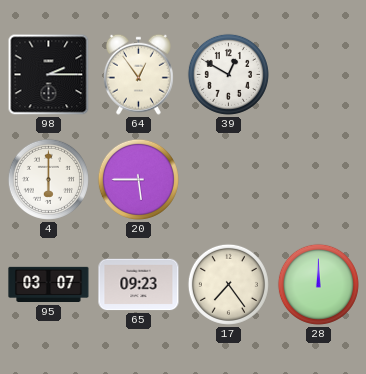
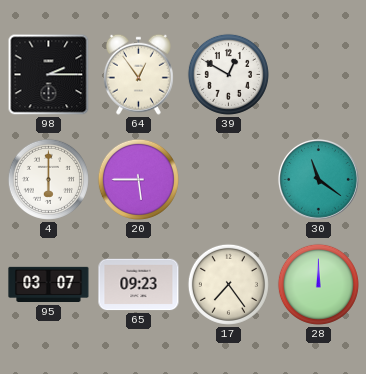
30: none -> 11:21
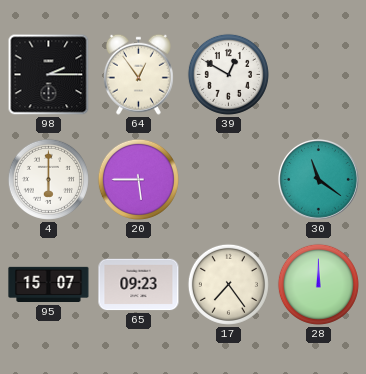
95: 03:07 -> 15:07
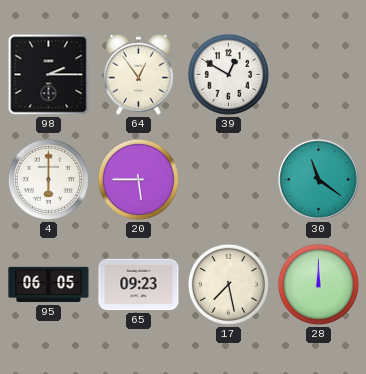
95: 15:07 -> 06:05
17: 7:24 -> 7:28
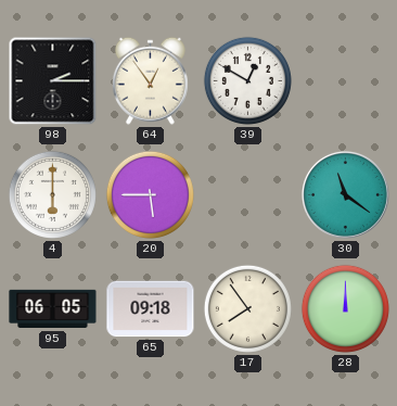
65: 09:23 -> 09:18
17: 7:28 -> 7:54
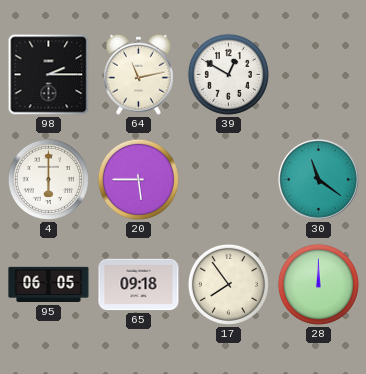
64: 12:54 -> 11:13
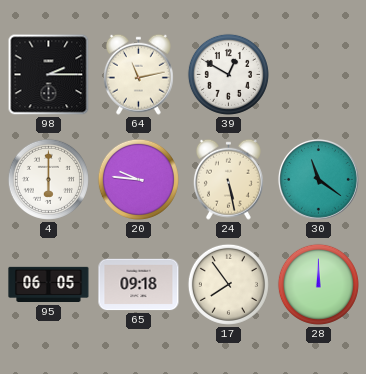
20: 5:45 -> 9:46
24: none -> 5:28
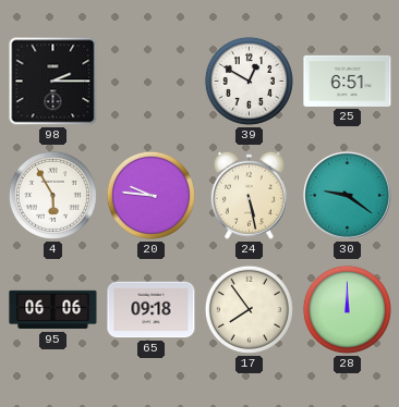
64: 11:13 -> none
25: none -> 6:51
4: 6:00 -> 5:55
30: 11:21 -> 9:21
95: 06:05 -> 06:06
